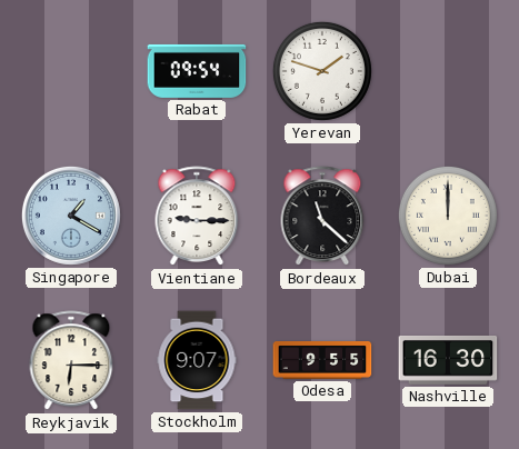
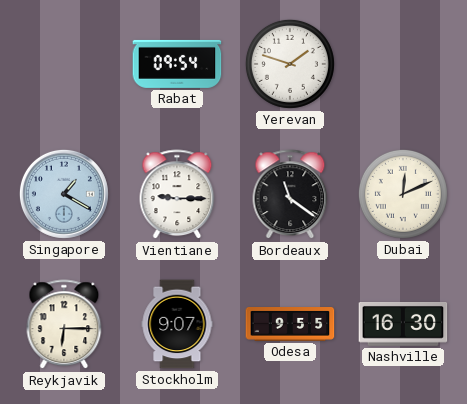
Bordeaux: 11:22 -> 11:21
Dubai: 12:00 -> 12:11
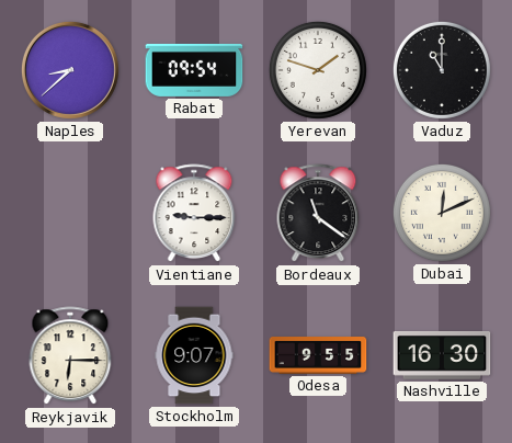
Naples: none -> 8:38
Vaduz: none -> 11:00
Singapore: 1:20 -> none
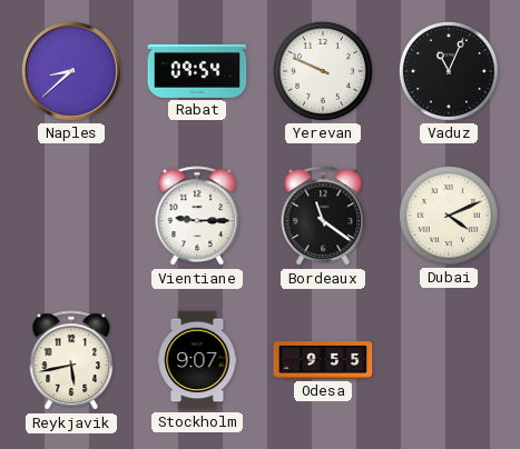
Yerevan: 1:48 -> 9:49
Vaduz: 11:00 -> 11:04
Dubai: 12:11 -> 4:11
Reykjavik: 6:15 -> 5:43
Nashville: 16:30 -> none
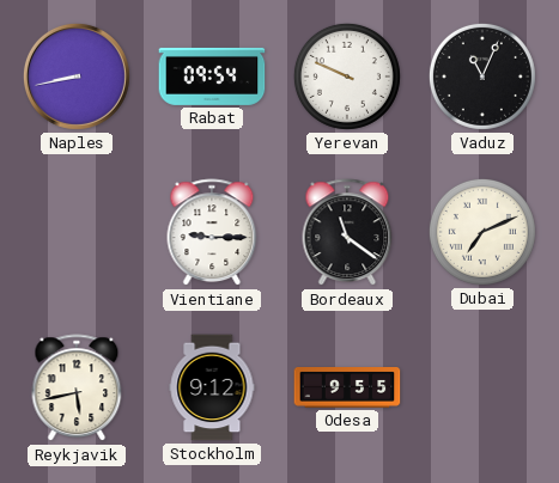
Naples: 8:38 -> 8:43
Dubai: 4:11 -> 7:11
Stockholm: 9:07 -> 9:12
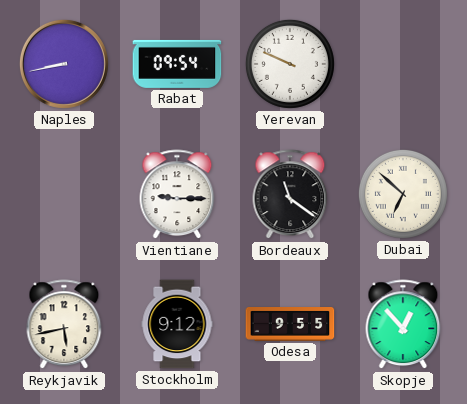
Vaduz: 11:04 -> none
Dubai: 7:11 -> 6:52
Skopje: none -> 12:53
